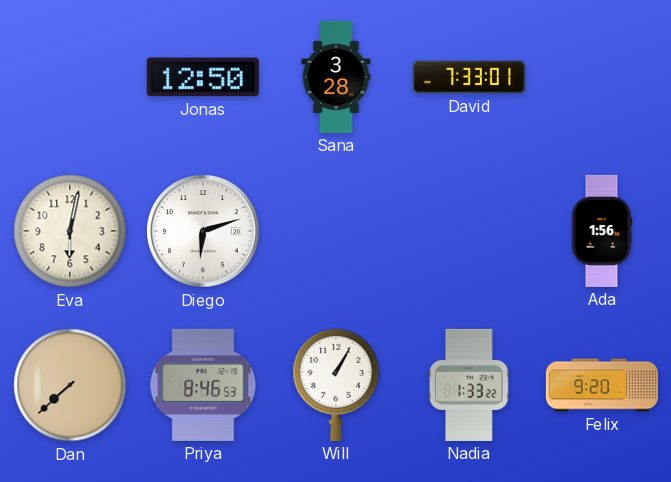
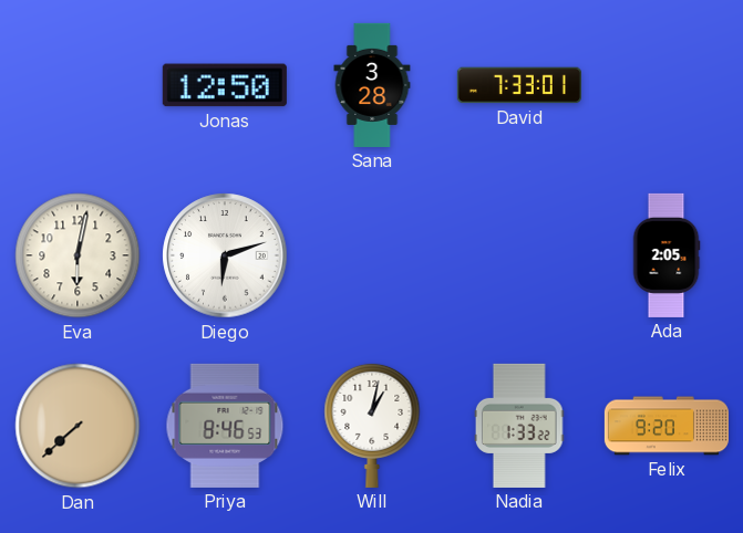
Ada: 1:56 -> 2:05
Will: 1:05 -> 1:02
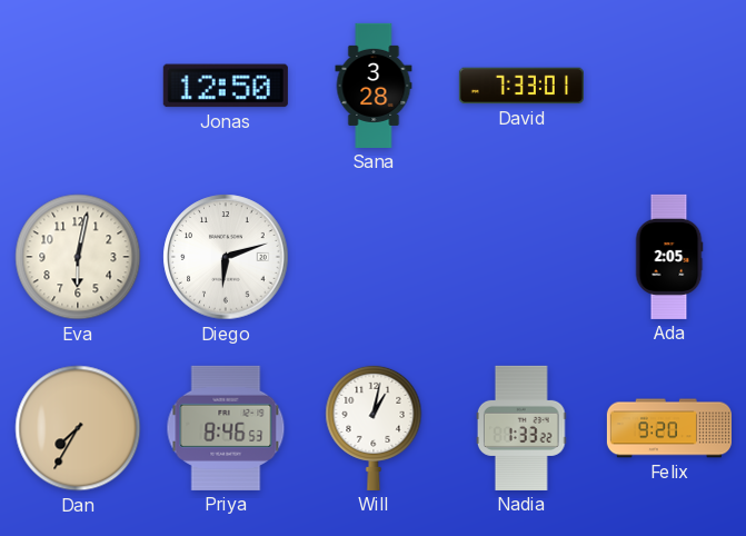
Dan: 7:38 -> 7:35
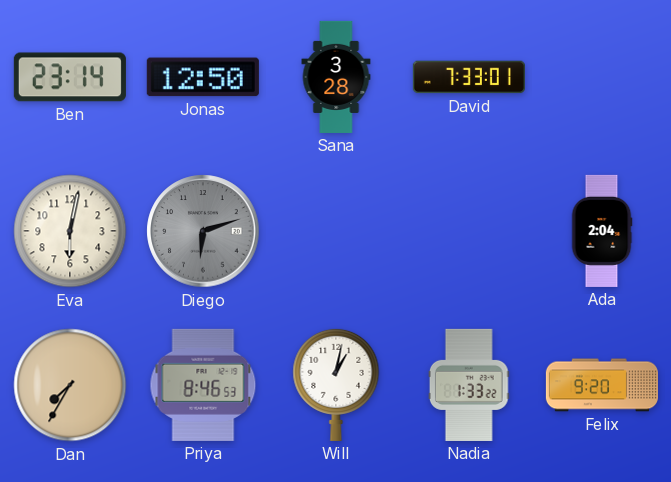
Ben: none -> 23:14
Diego dial: white -> grey
Ada: 2:05 -> 2:04
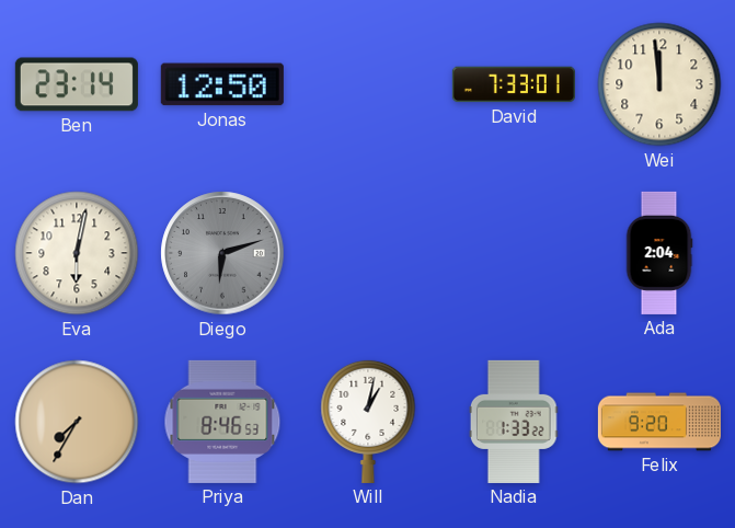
Sana: 3:28 -> none
Wei: none -> 11:59
